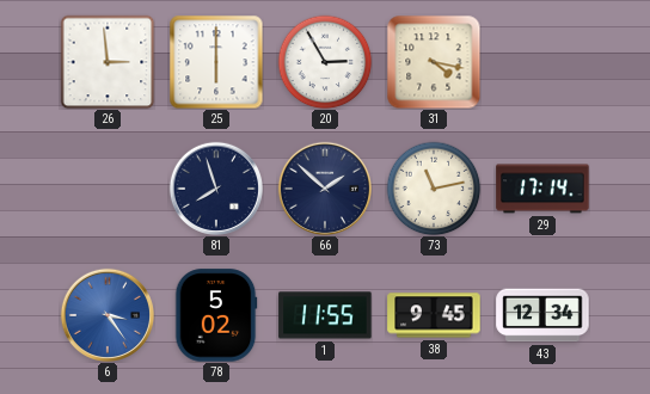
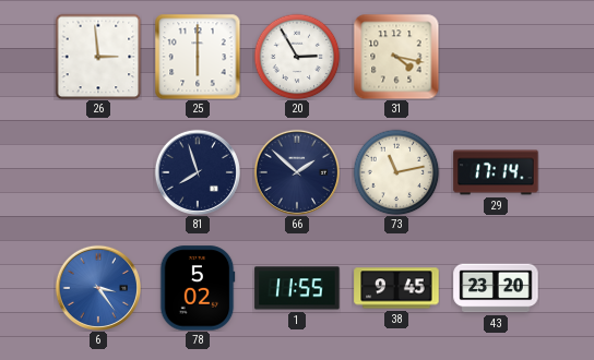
43: 12:34 -> 23:20
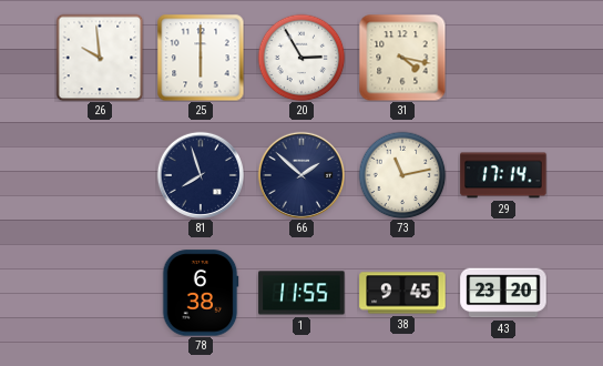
26: 2:59 -> 9:59
6: 3:24 -> none
78: 5:02 -> 6:38
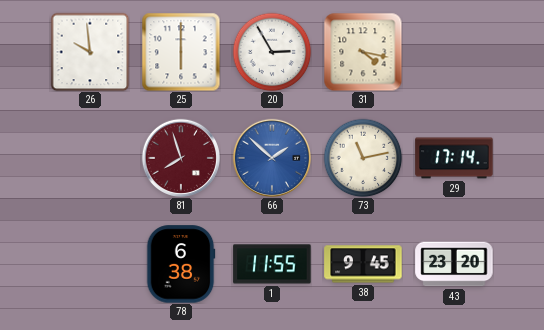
81 dial: navy -> burgundy
66 dial: navy -> blue
